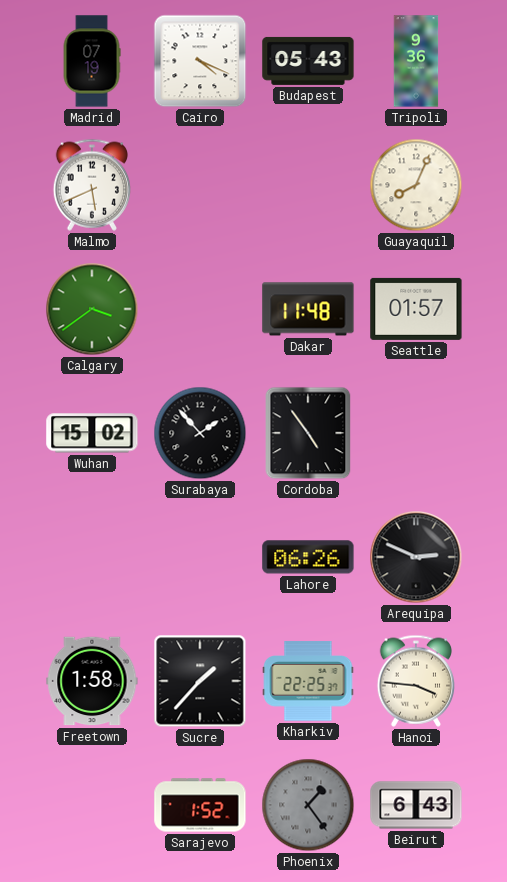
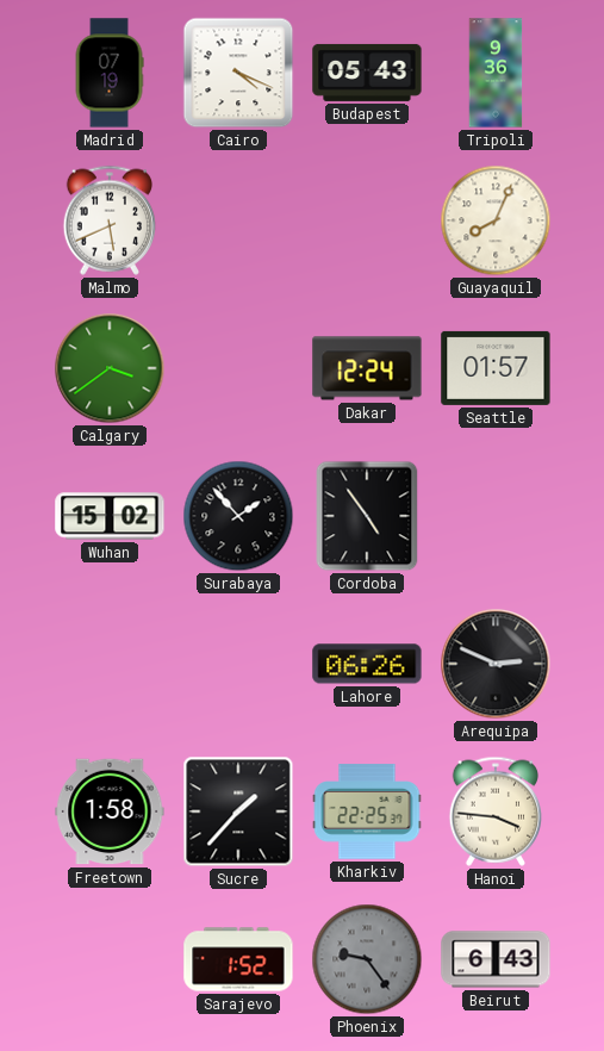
Dakar: 11:48 -> 12:24
Phoenix: 1:24 -> 9:24
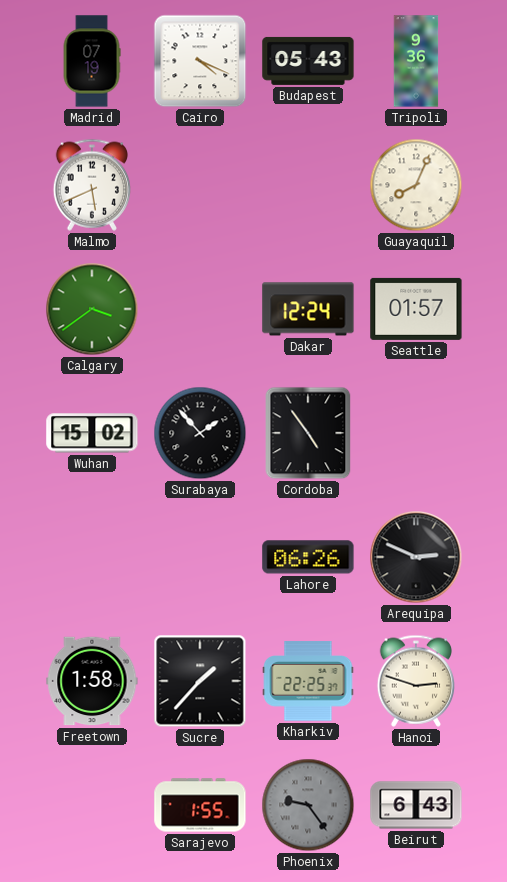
Hanoi: 3:46 -> 2:48
Sarajevo: 1:52 -> 1:55
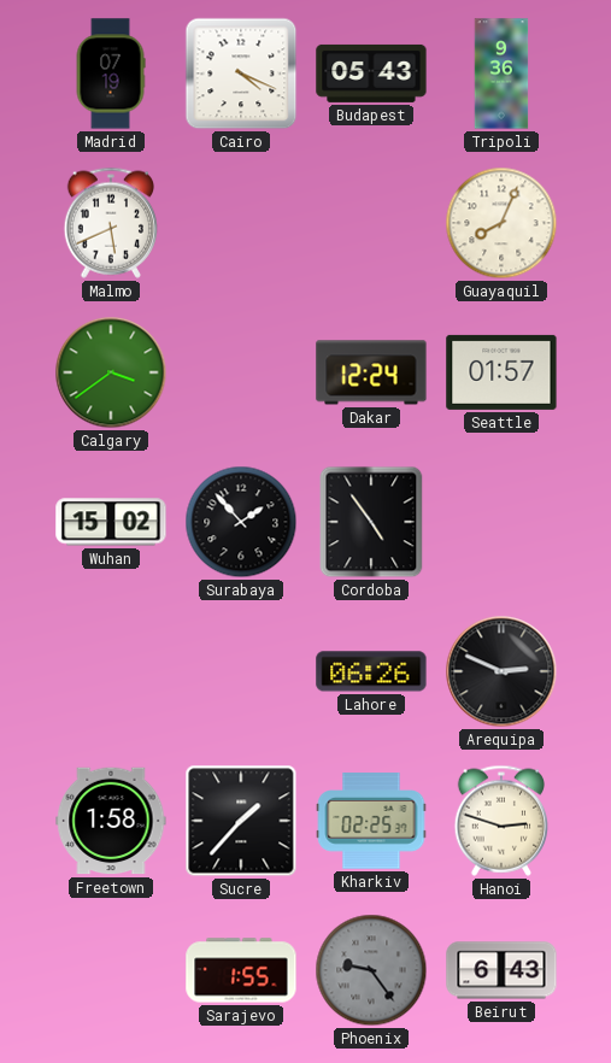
Kharkiv: 22:25 -> 02:25
